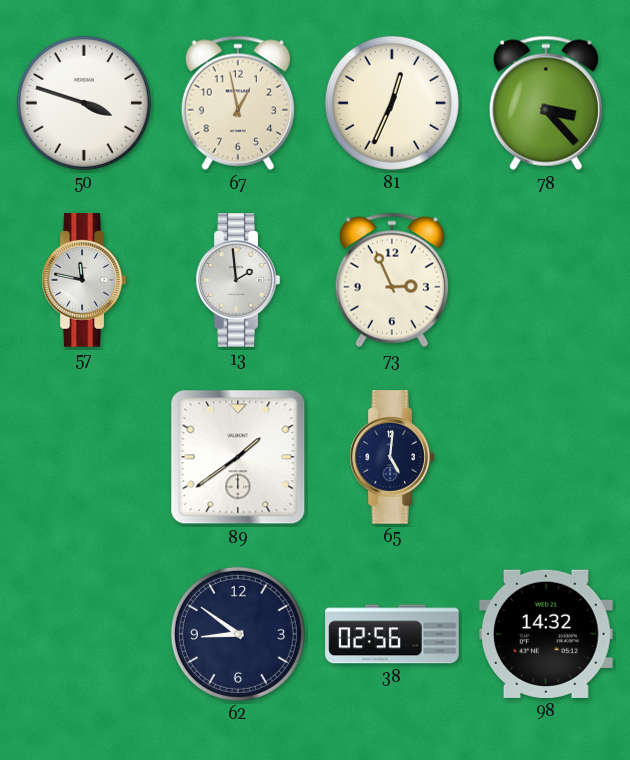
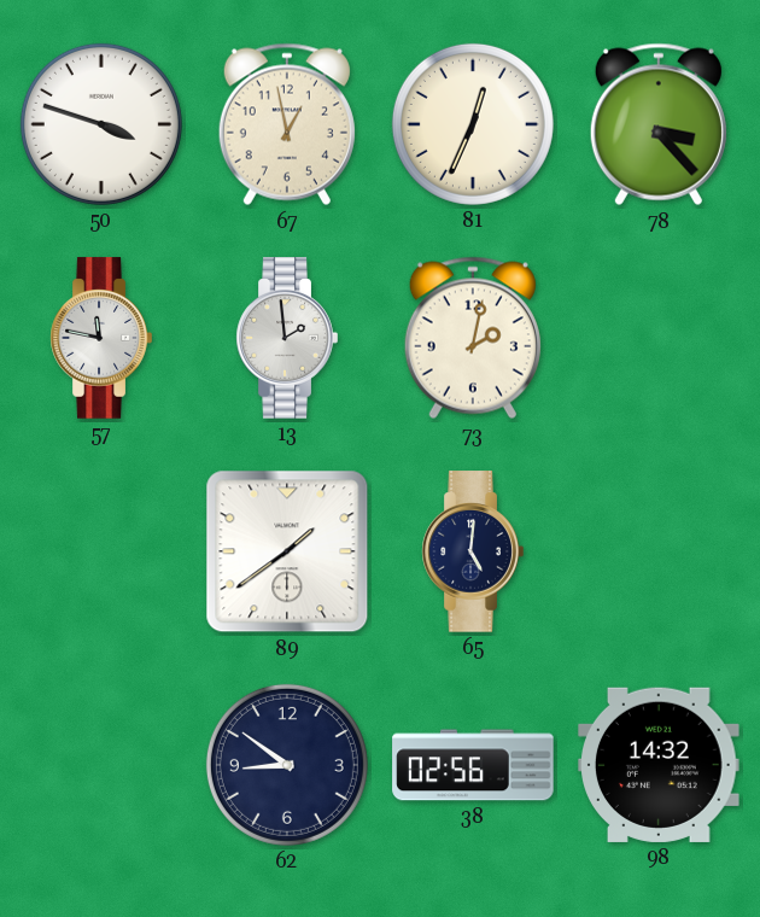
73: 2:56 -> 2:02
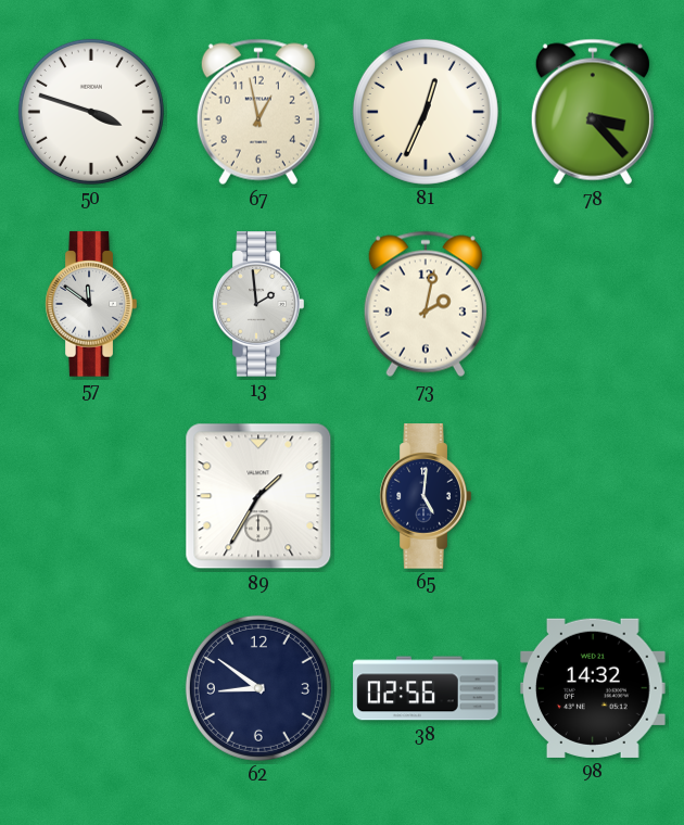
57: 11:47 -> 11:51
89: 1:39 -> 1:35
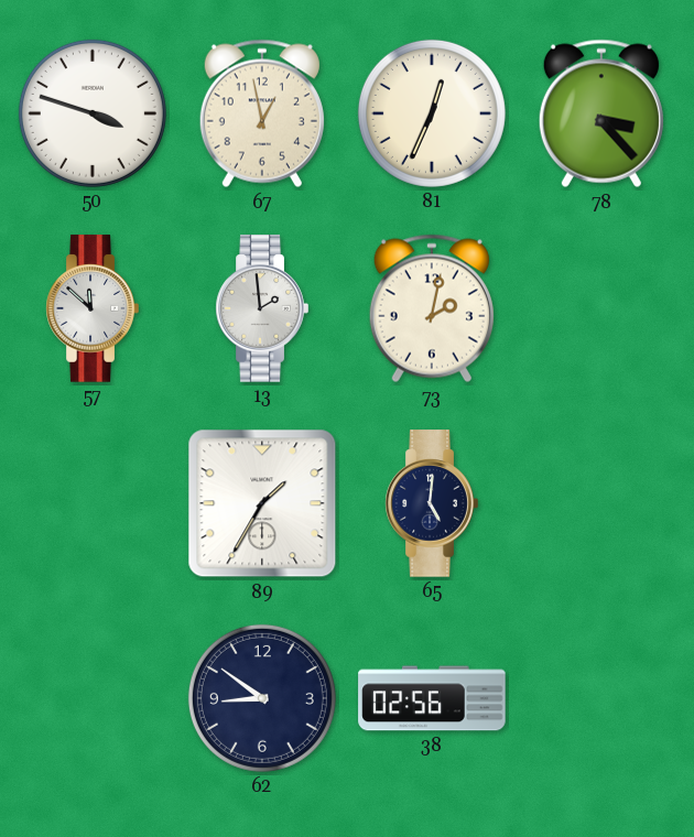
57: 11:51 -> 11:52
98: 14:32 -> none
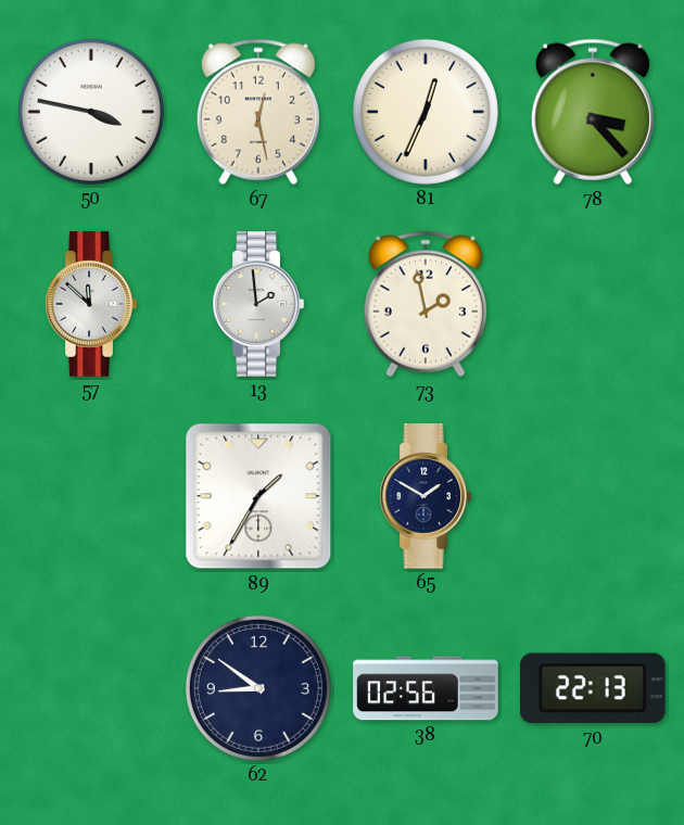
50: 3:48 -> 3:47
67: 12:58 -> 12:28
73: 2:02 -> 1:58
65: 5:01 -> 1:50
70: none -> 22:13
